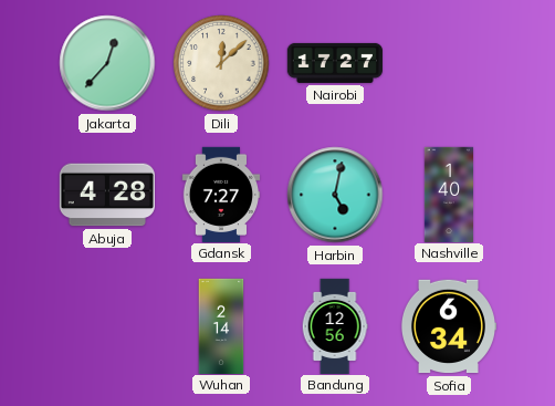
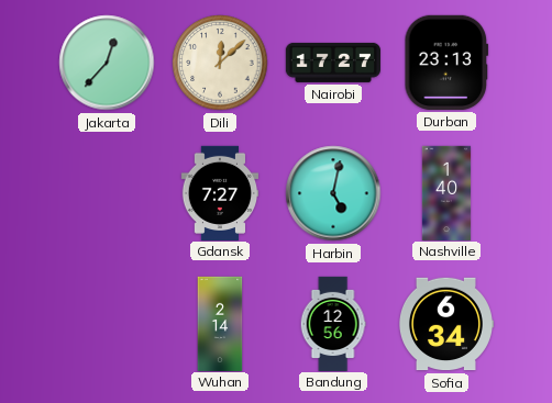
Durban: none -> 23:13
Abuja: 4:28 -> none
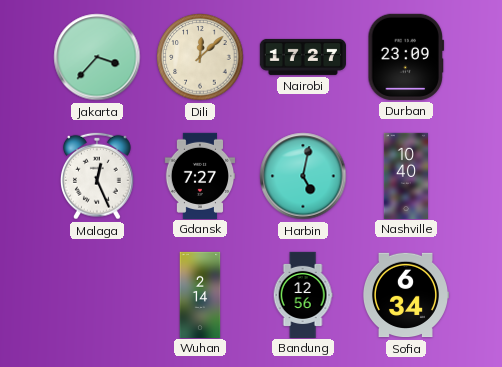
Jakarta: 12:37 -> 3:37
Durban: 23:13 -> 23:09
Malaga: none -> 12:26
Nashville: 1:40 -> 10:40
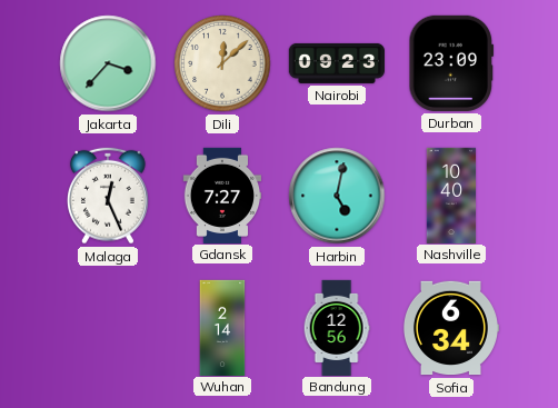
Nairobi: 17:27 -> 09:23
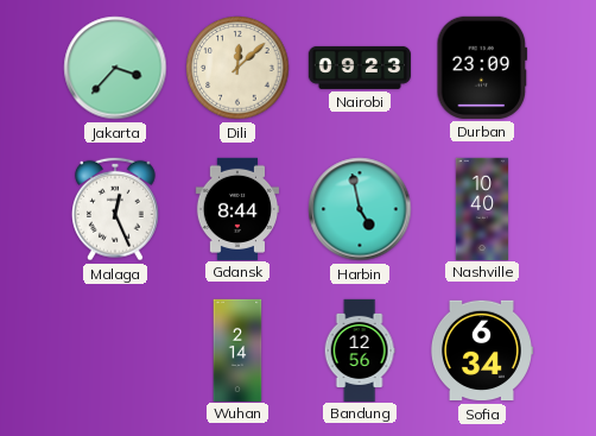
Gdansk: 7:27 -> 8:44
Harbin: 5:02 -> 4:58
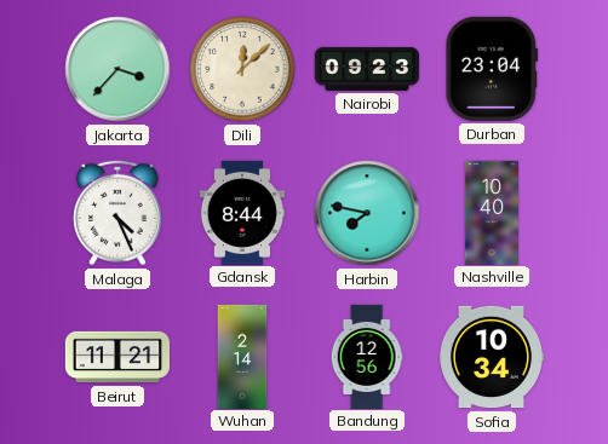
Durban: 23:09 -> 23:04
Malaga: 12:26 -> 4:26
Harbin: 4:58 -> 7:47
Beirut: none -> 11:21
Sofia: 6:34 -> 10:34
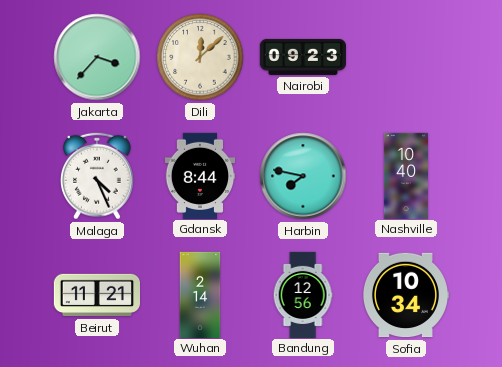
Durban: 23:04 -> none
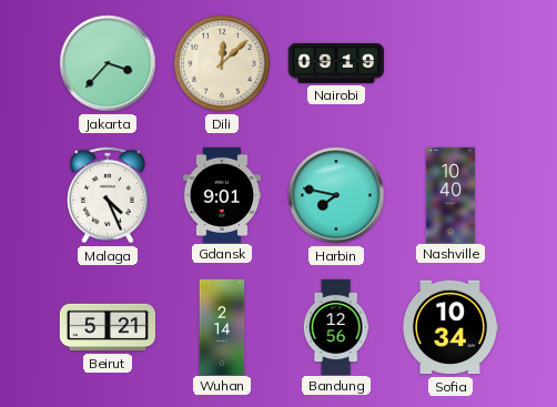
Nairobi: 09:23 -> 09:19
Gdansk: 8:44 -> 9:01
Beirut: 11:21 -> 5:21
